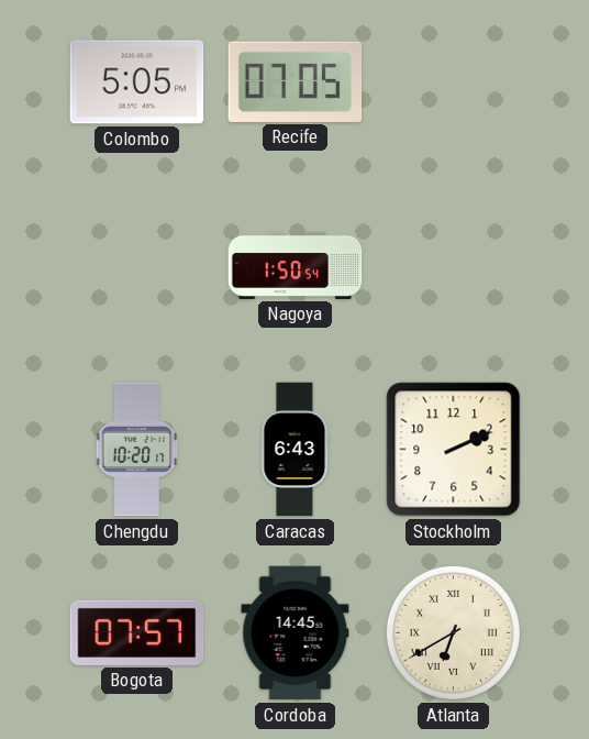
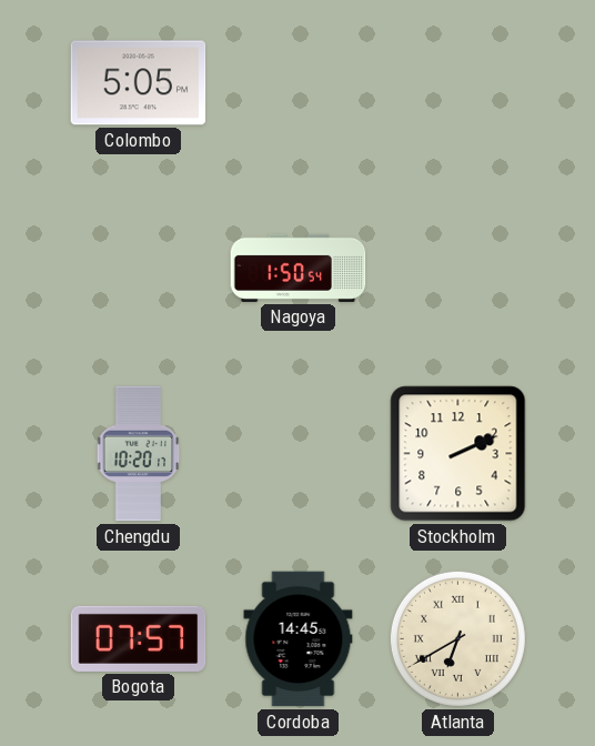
Recife: 07:05 -> none
Caracas: 6:43 -> none
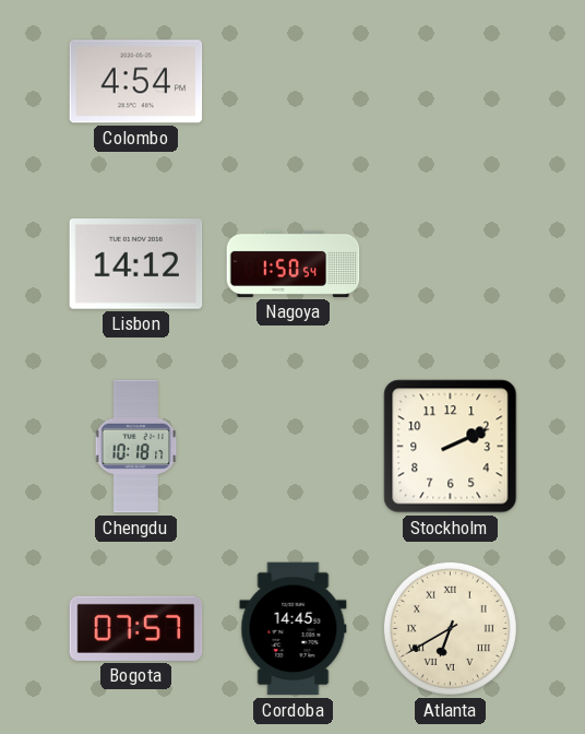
Colombo: 5:05 -> 4:54
Lisbon: none -> 14:12
Chengdu: 10:20 -> 10:18
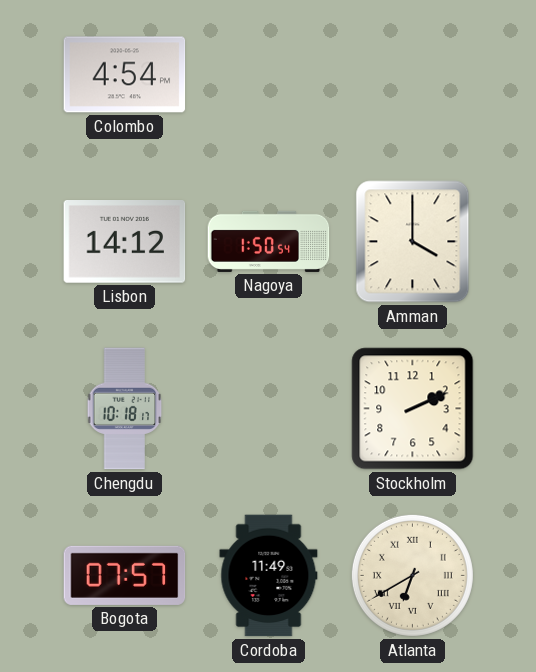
Amman: none -> 4:00
Cordoba: 14:45 -> 11:49
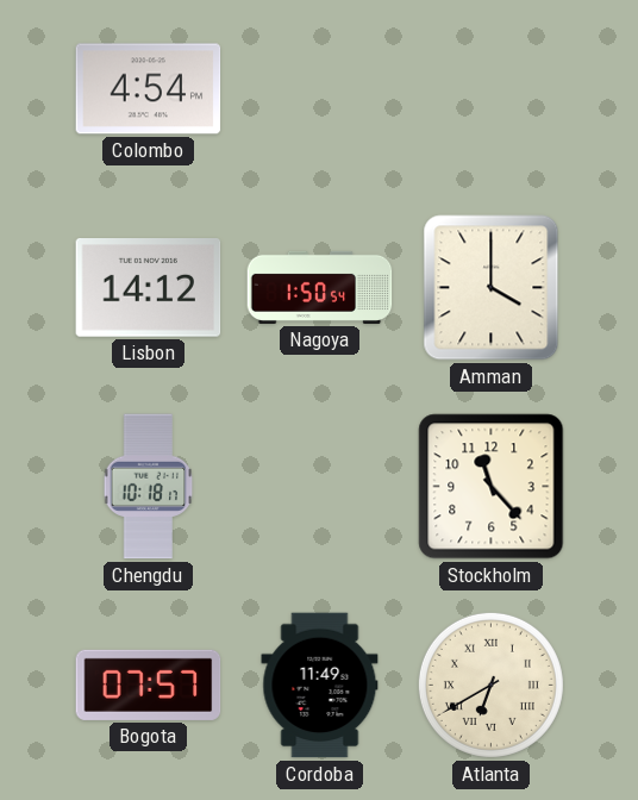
Stockholm: 2:11 -> 11:23
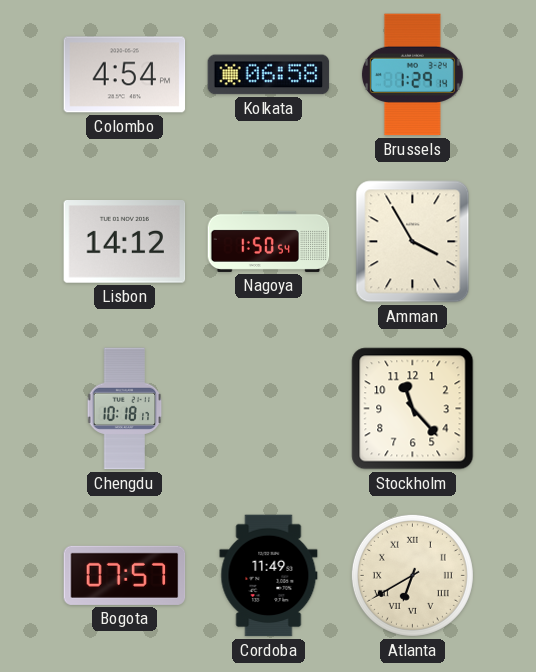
Kolkata: none -> 06:58
Brussels: none -> 1:29
Amman: 4:00 -> 3:55
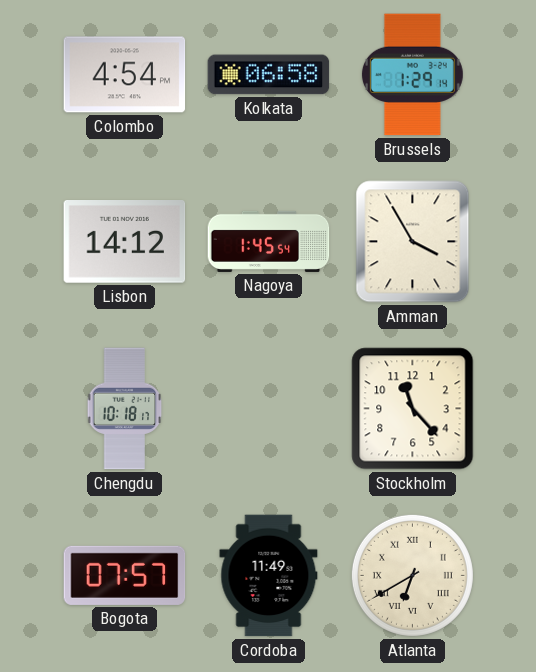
Nagoya: 1:50 -> 1:45
